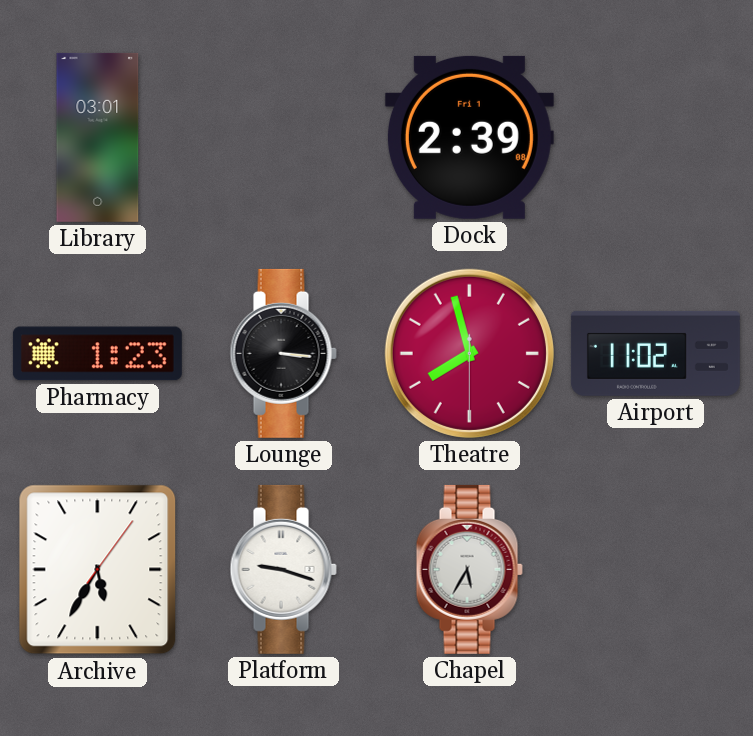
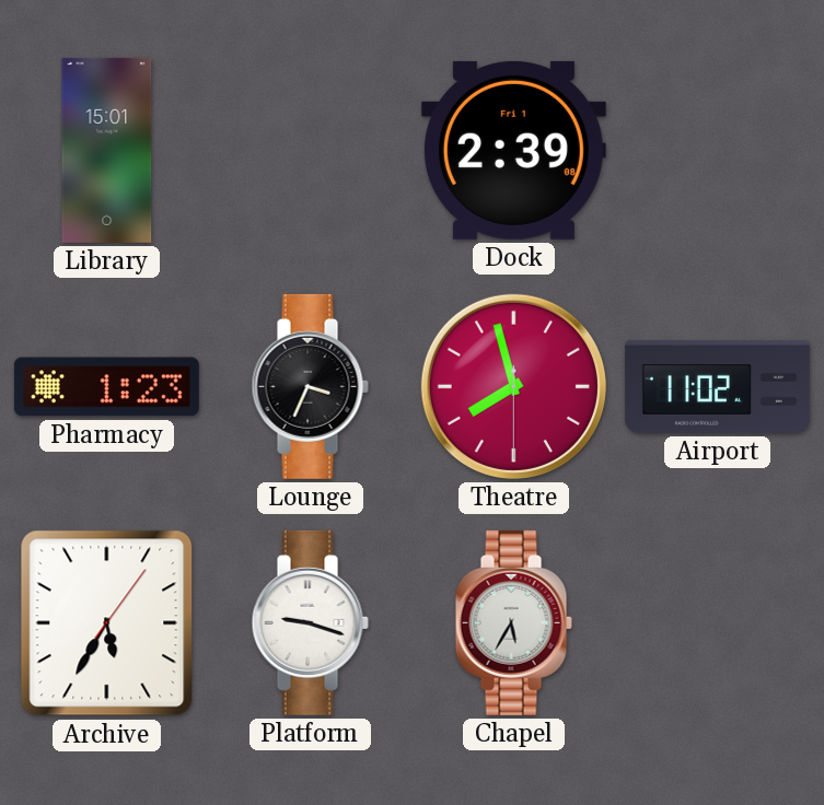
Library: 03:01 -> 15:01
Lounge: 3:16 -> 3:34
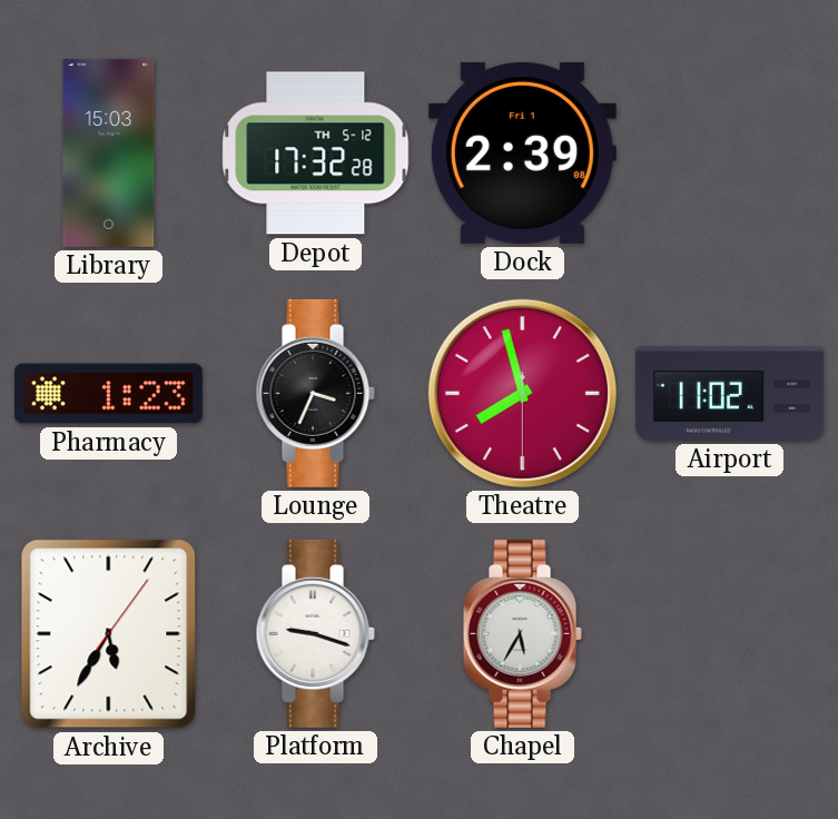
Library: 15:01 -> 15:03
Depot: none -> 17:32
